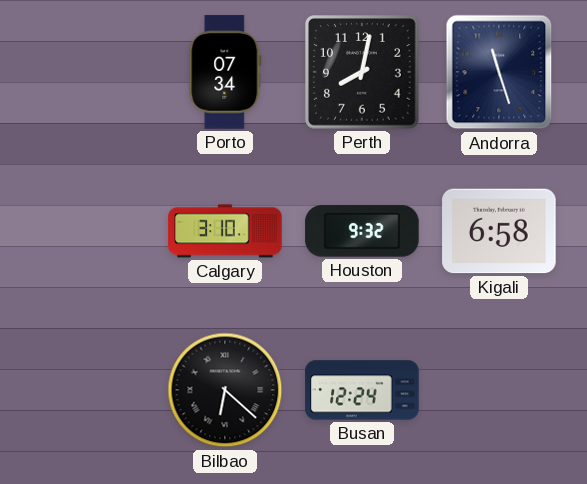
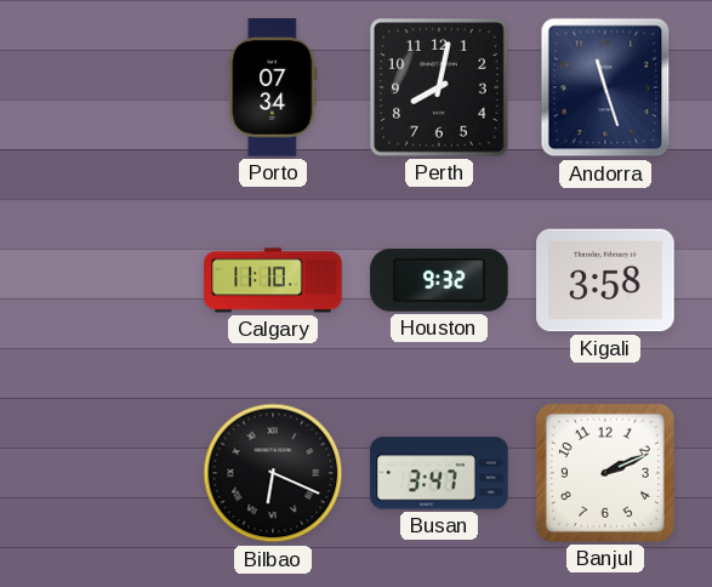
Calgary: 3:10 -> 11:10
Kigali: 6:58 -> 3:58
Bilbao: 6:22 -> 6:19
Busan: 12:24 -> 3:47
Banjul: none -> 2:11
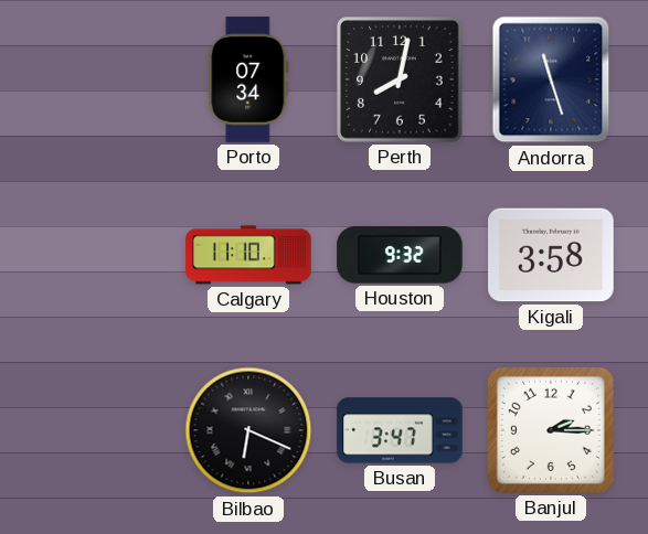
Banjul: 2:11 -> 2:15
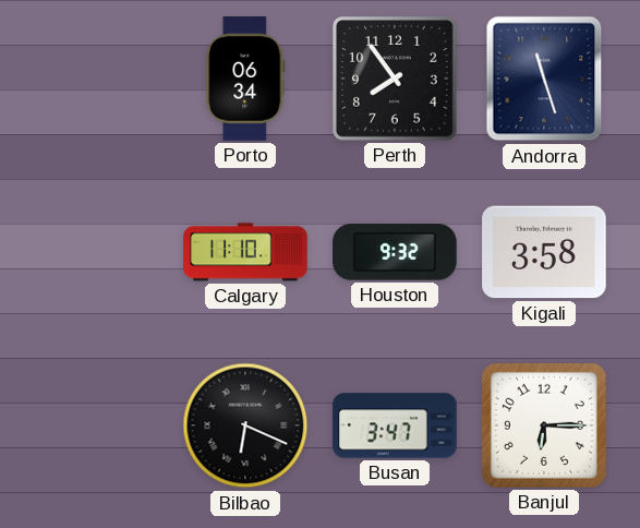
Porto: 07:34 -> 06:34
Perth: 8:02 -> 7:54
Banjul: 2:15 -> 6:15
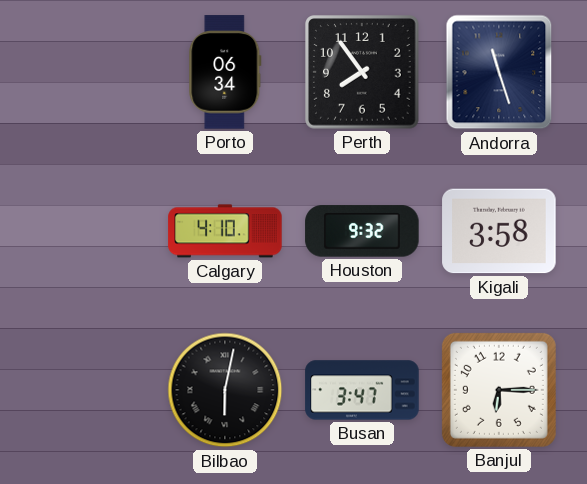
Calgary: 11:10 -> 4:10
Bilbao: 6:19 -> 6:02
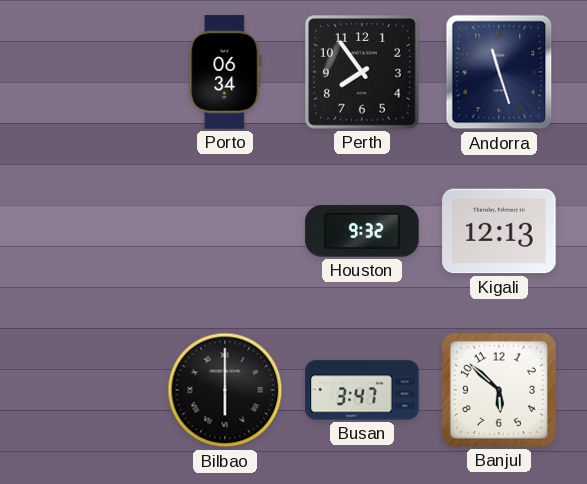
Calgary: 4:10 -> none
Kigali: 3:58 -> 12:13
Bilbao: 6:02 -> 6:00
Banjul: 6:15 -> 5:52
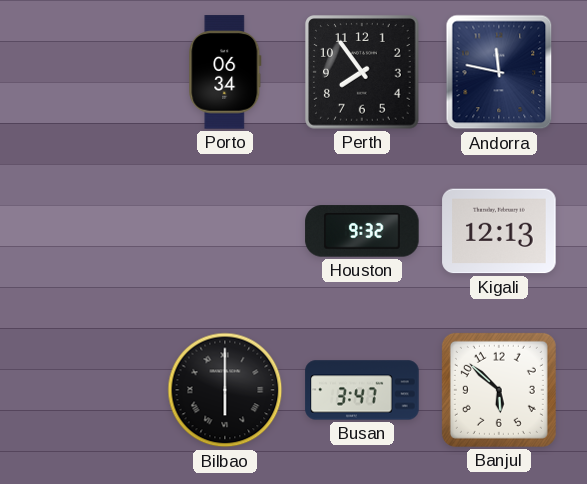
Andorra: 11:27 -> 11:47
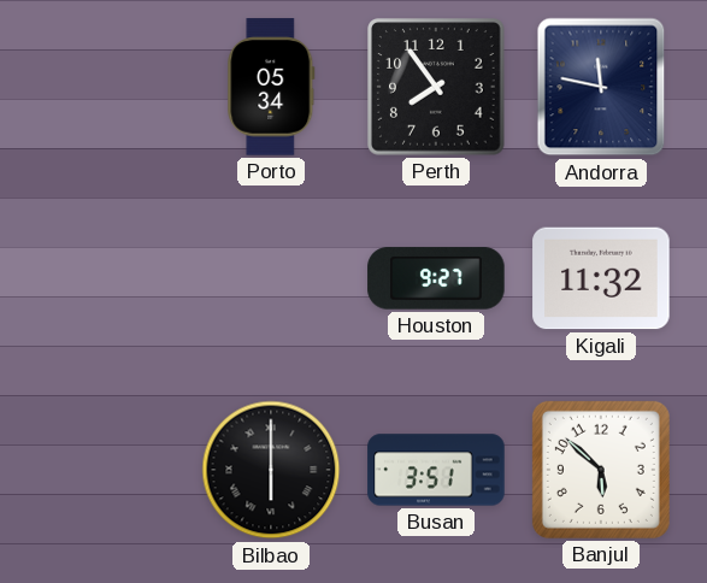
Porto: 06:34 -> 05:34
Houston: 9:32 -> 9:27
Kigali: 12:13 -> 11:32
Busan: 3:47 -> 3:51
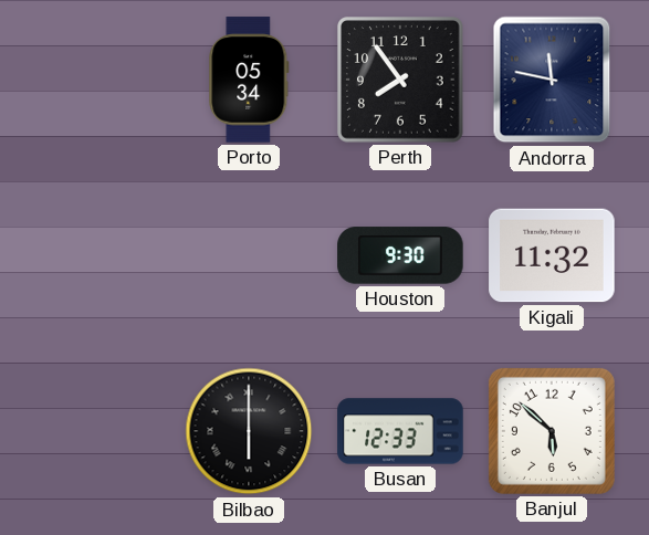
Houston: 9:27 -> 9:30
Busan: 3:51 -> 12:33
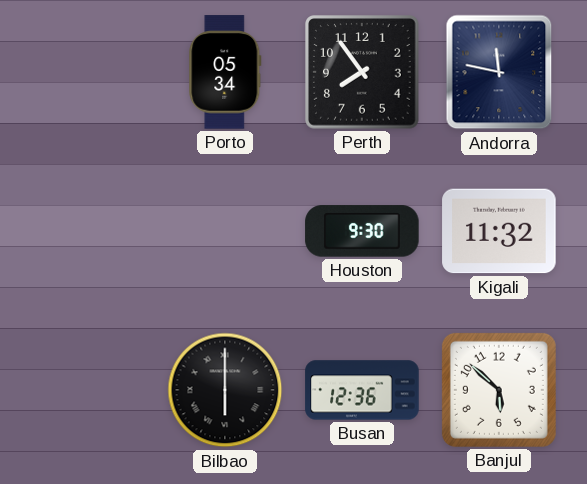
Busan: 12:33 -> 12:36
